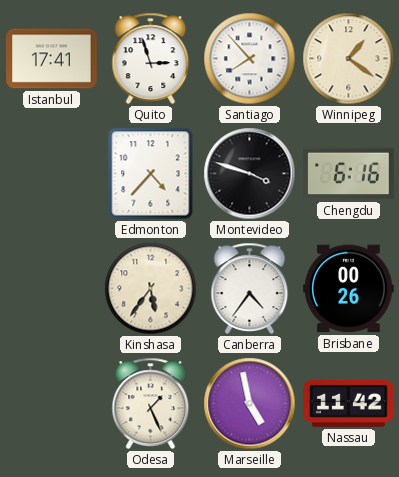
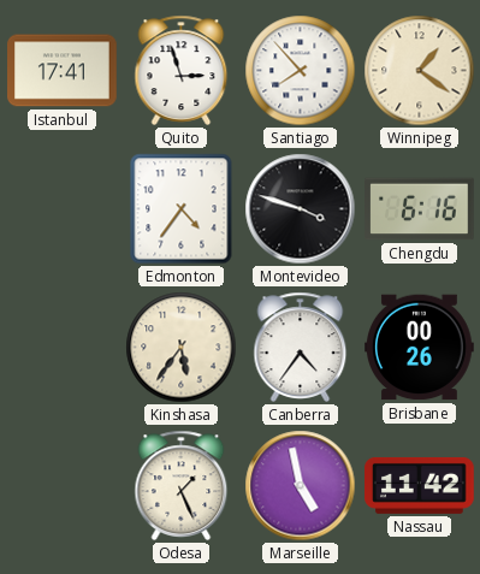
Edmonton: 4:37 -> 4:36
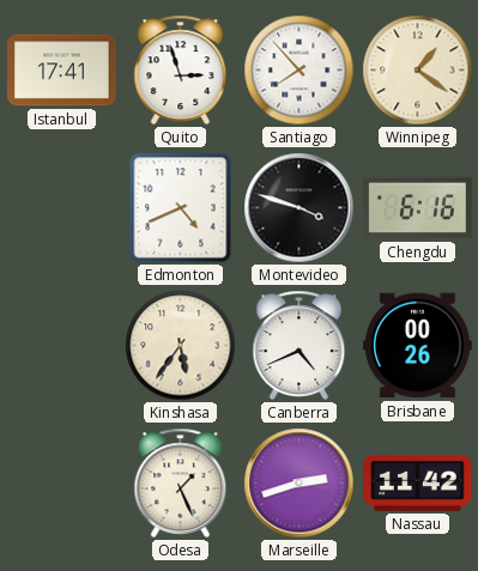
Edmonton: 4:36 -> 4:41
Canberra: 4:36 -> 4:41
Marseille: 4:58 -> 2:42
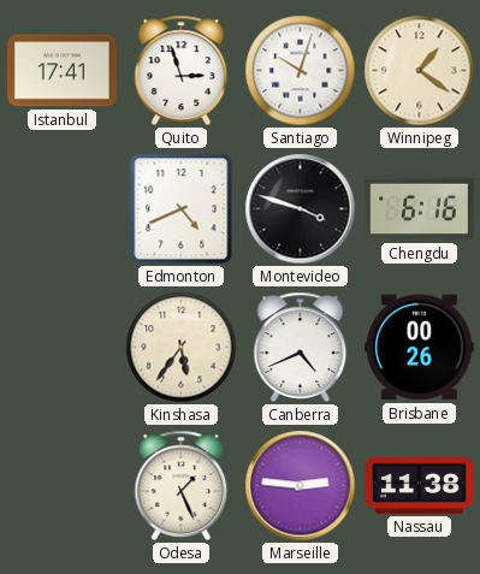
Santiago: 7:53 -> 10:03
Marseille: 2:42 -> 2:46
Nassau: 11:42 -> 11:38
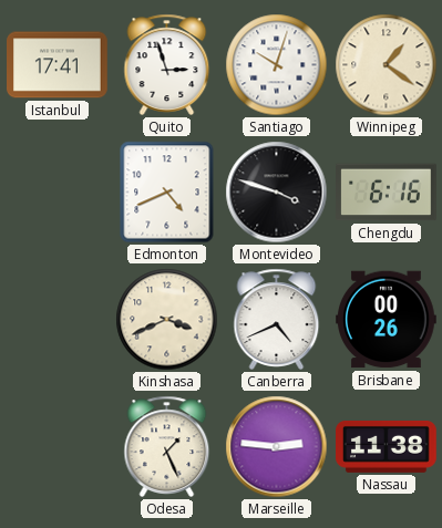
Kinshasa: 5:36 -> 3:41
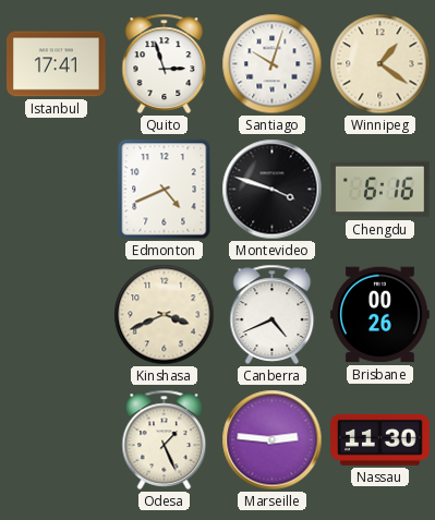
Nassau: 11:38 -> 11:30
